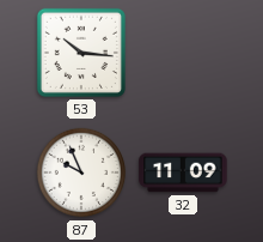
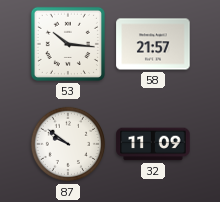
58: none -> 21:57
87: 9:56 -> 9:51
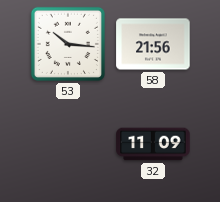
58: 21:57 -> 21:56
87: 9:51 -> none
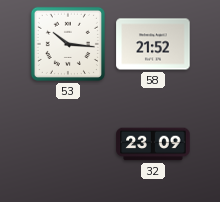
58: 21:56 -> 21:52
32: 11:09 -> 23:09
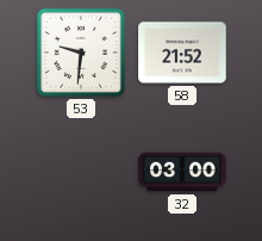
53: 10:16 -> 9:31
32: 23:09 -> 03:00
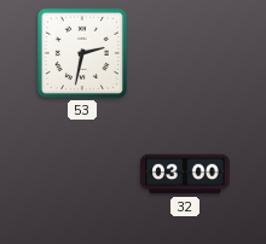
53: 9:31 -> 2:32
58: 21:52 -> none
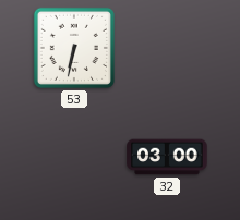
53: 2:32 -> 6:32
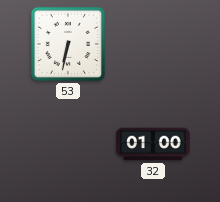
32: 03:00 -> 01:00
